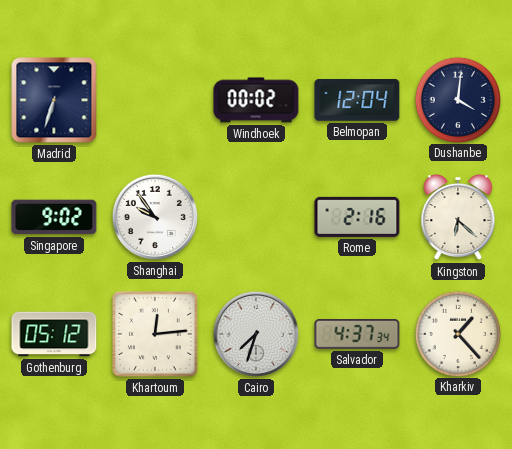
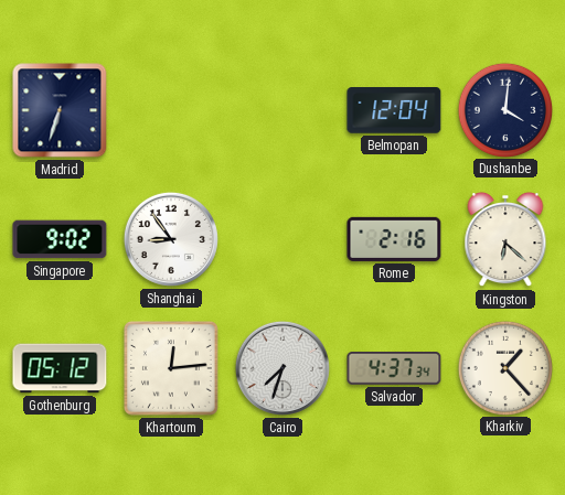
Windhoek: 00:02 -> none
Shanghai: 9:54 -> 8:54
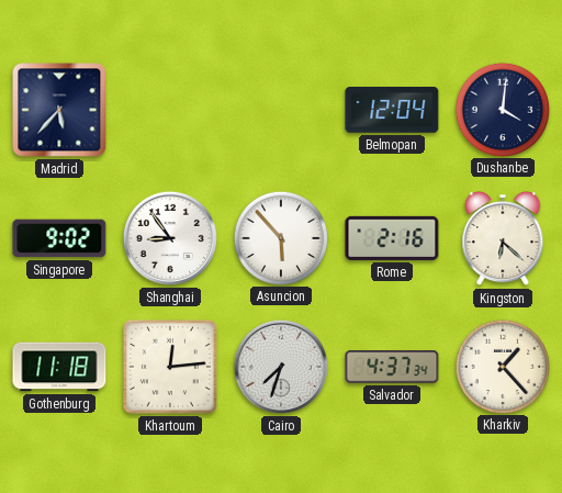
Madrid: 6:33 -> 5:37
Asuncion: none -> 5:53
Gothenburg: 05:12 -> 11:18
